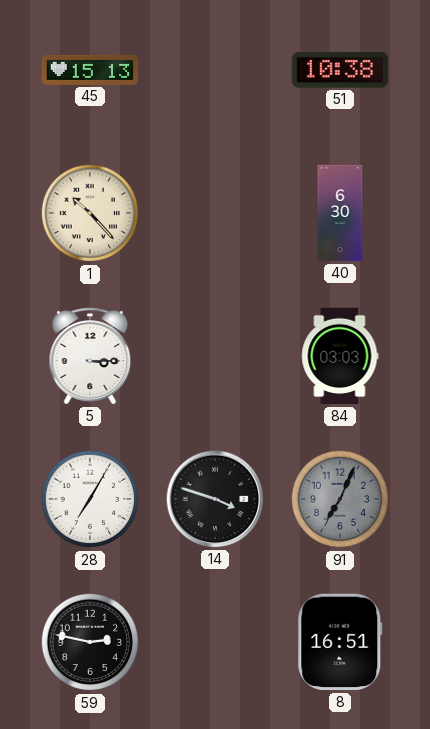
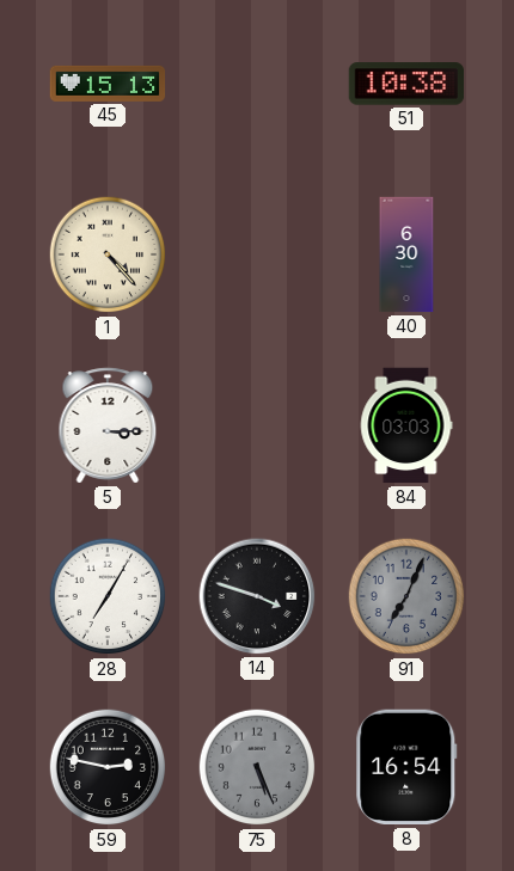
1: 10:23 -> 4:23
75: none -> 5:26
8: 16:51 -> 16:54
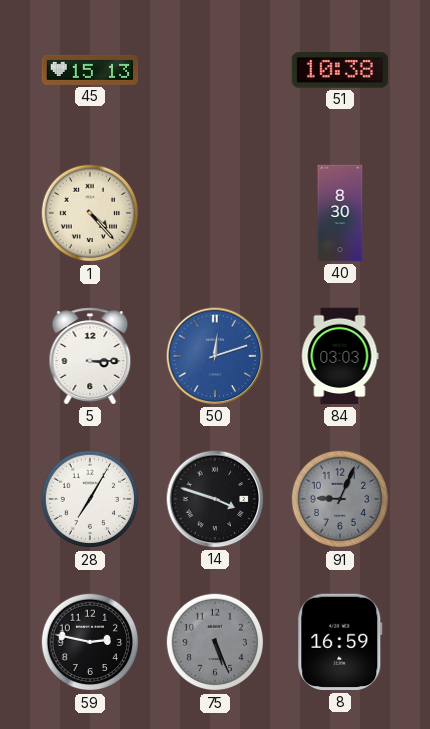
40: 6:30 -> 8:30
50: none -> 12:12
91: 7:04 -> 9:04
8: 16:54 -> 16:59
